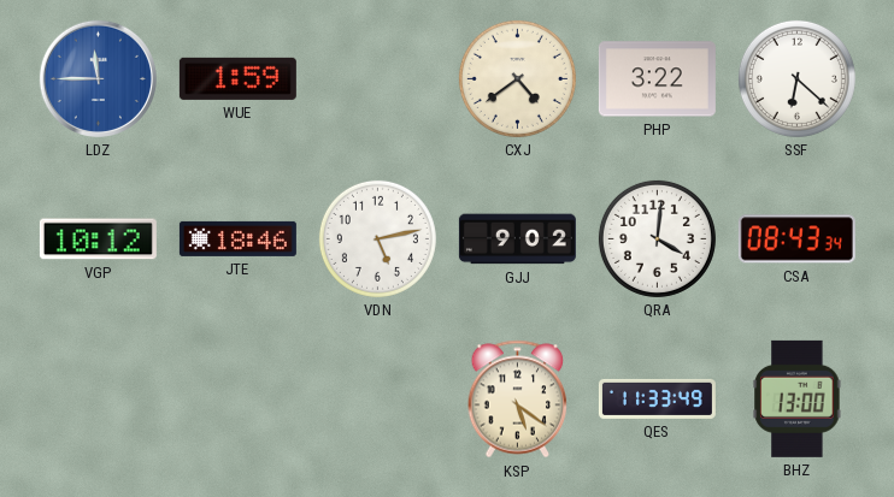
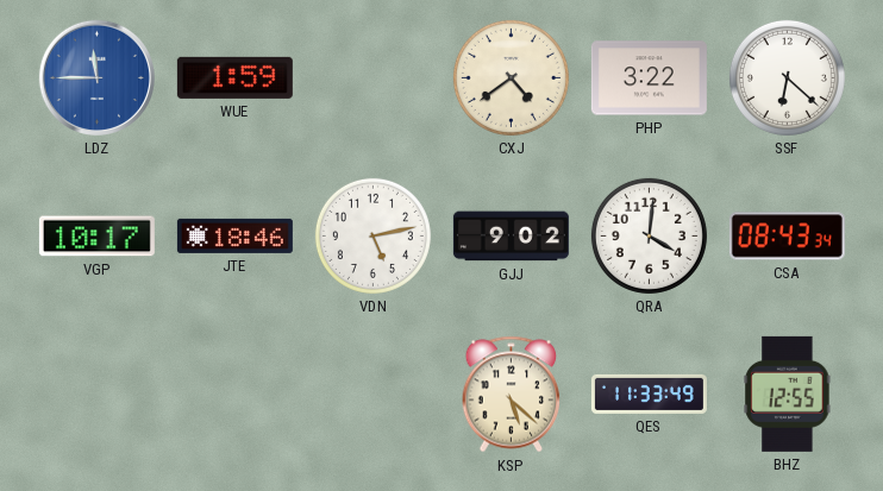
VGP: 10:12 -> 10:17
KSP: 5:21 -> 5:22
BHZ: 13:00 -> 12:55
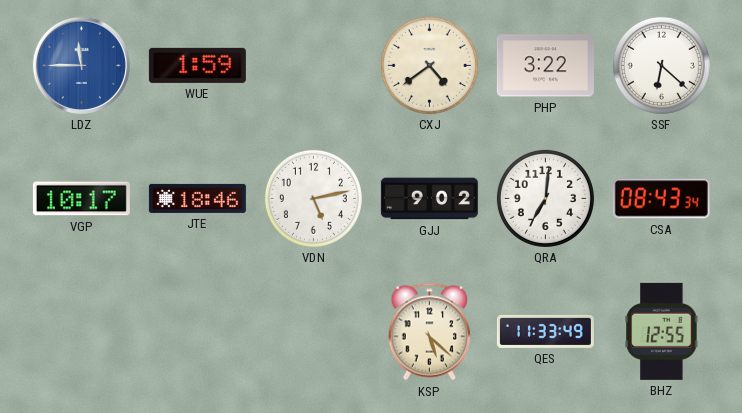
QRA: 4:01 -> 7:01
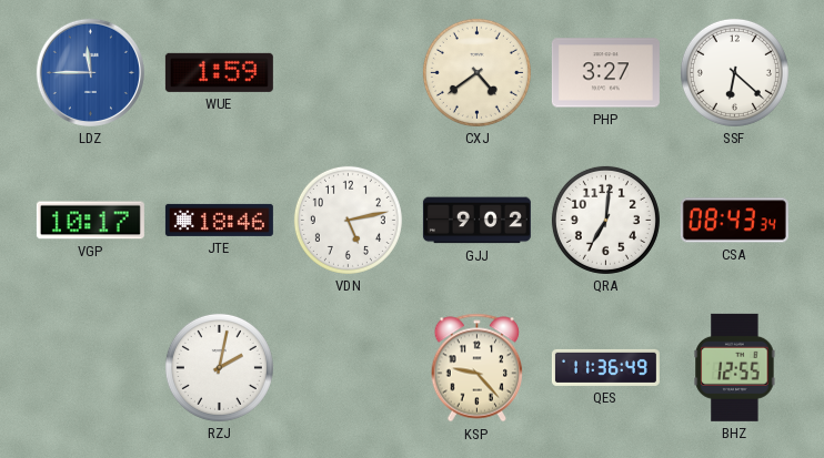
PHP: 3:22 -> 3:27
RZJ: none -> 2:02
KSP: 5:22 -> 9:23
QES: 11:33 -> 11:36
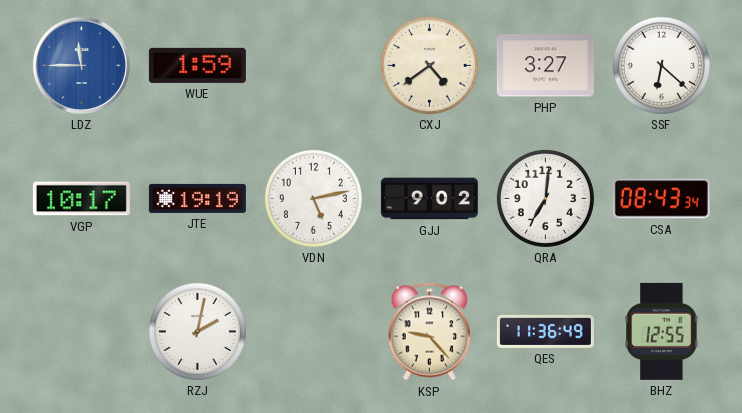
JTE: 18:46 -> 19:19
